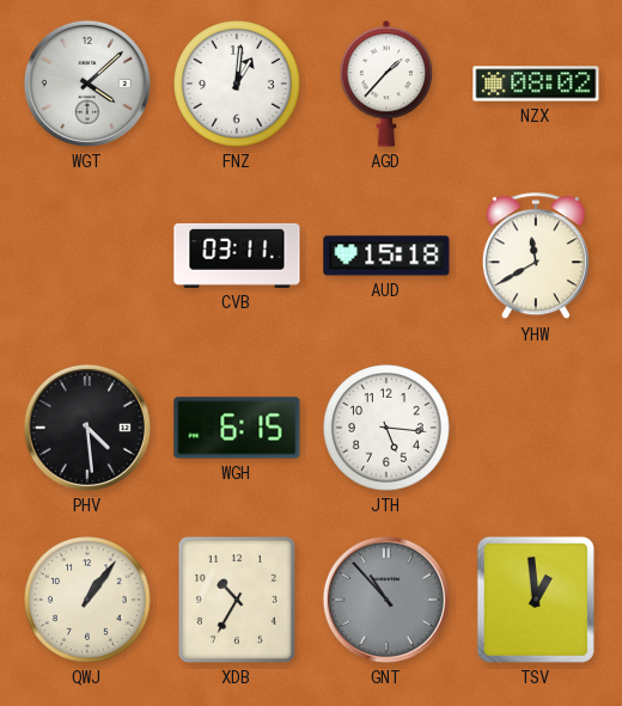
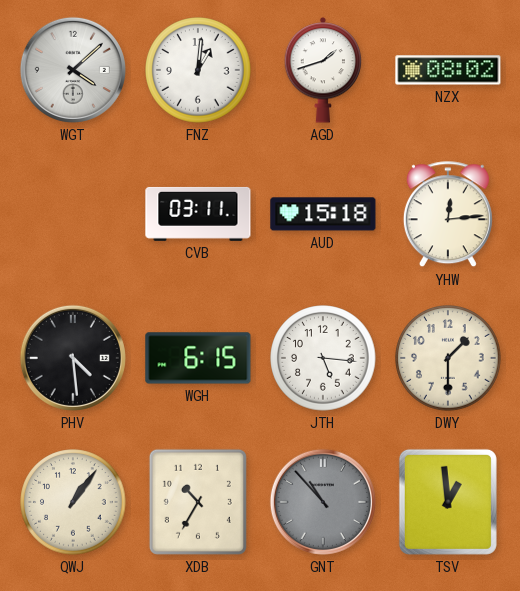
AGD: 1:37 -> 1:42
YHW: 11:40 -> 12:14
DWY: none -> 1:30
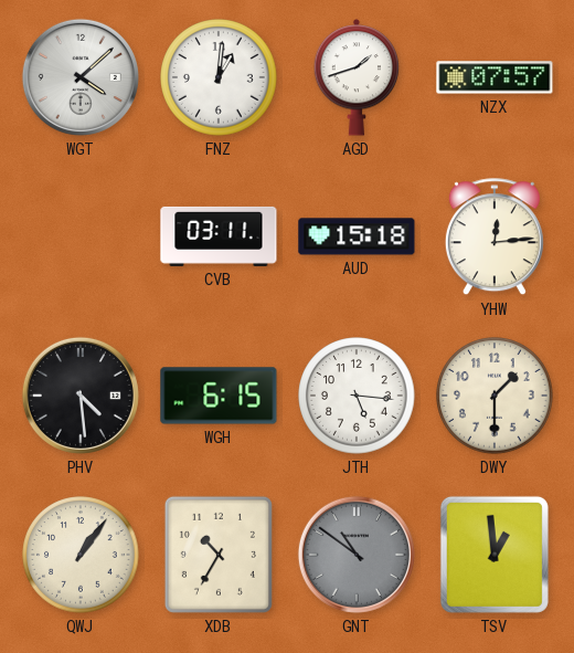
NZX: 08:02 -> 07:57
GNT: 10:53 -> 10:51
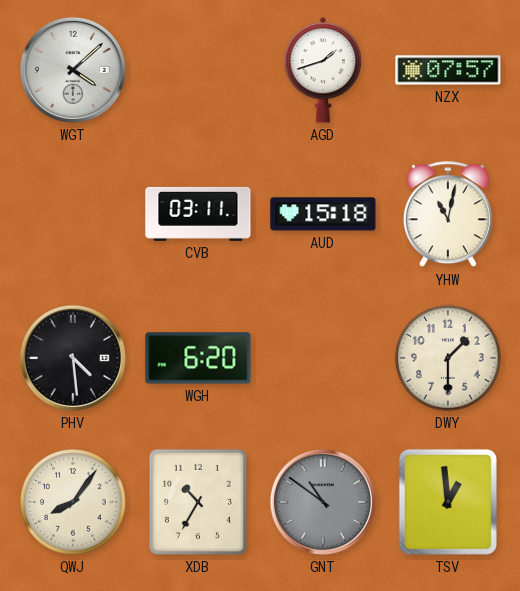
FNZ: 1:01 -> none
YHW: 12:14 -> 11:02
WGH: 6:15 -> 6:20
JTH: 5:16 -> none
QWJ: 1:06 -> 8:06
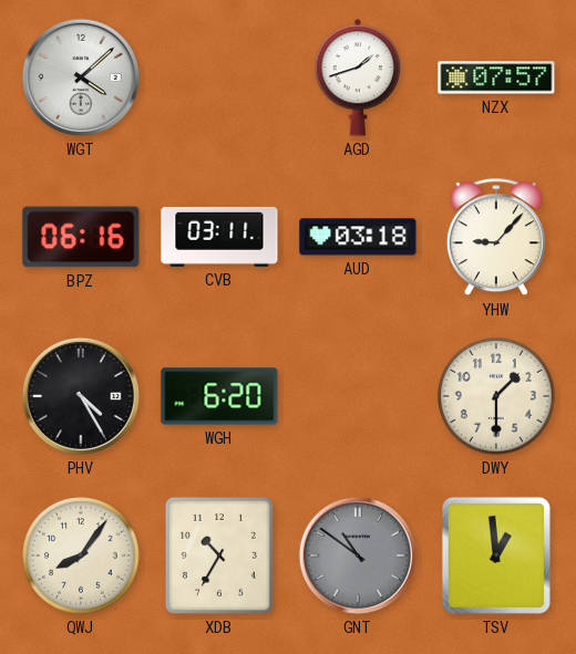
BPZ: none -> 06:16
AUD: 15:18 -> 03:18
YHW: 11:02 -> 9:07
PHV: 4:29 -> 4:25
